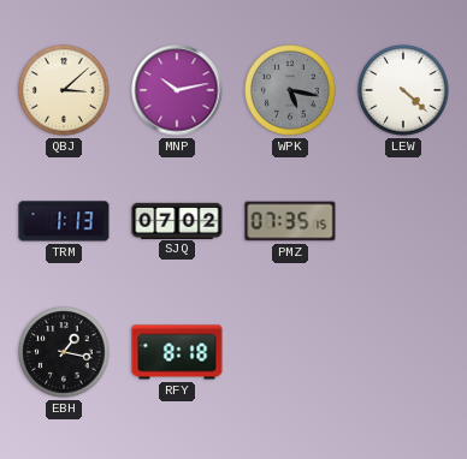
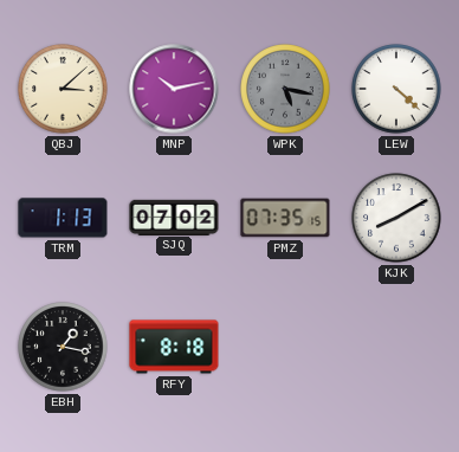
KJK: none -> 8:10
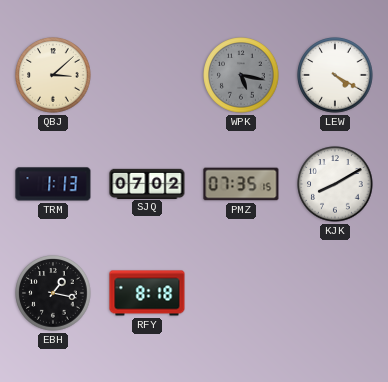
MNP: 10:13 -> none
LEW: 4:22 -> 4:20
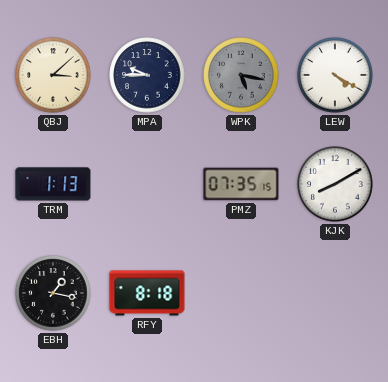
MPA: none -> 9:45
SJQ: 07:02 -> none
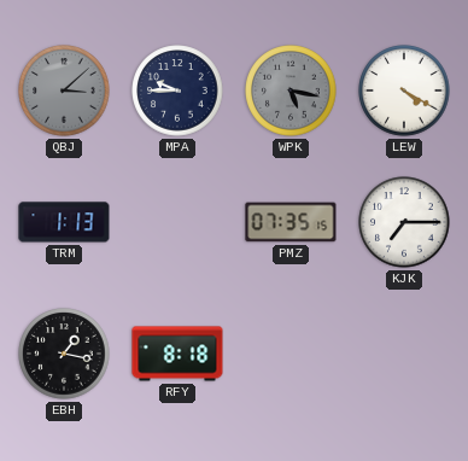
QBJ dial: cream -> grey
KJK: 8:10 -> 7:15
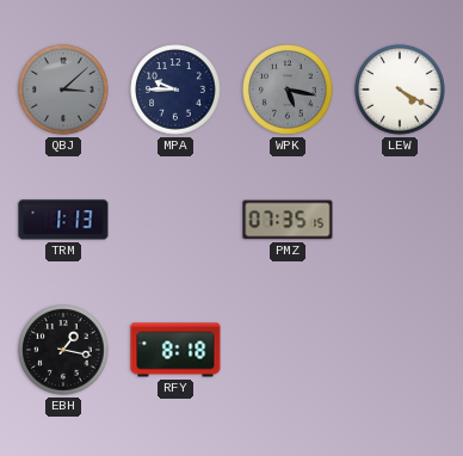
KJK: 7:15 -> none
